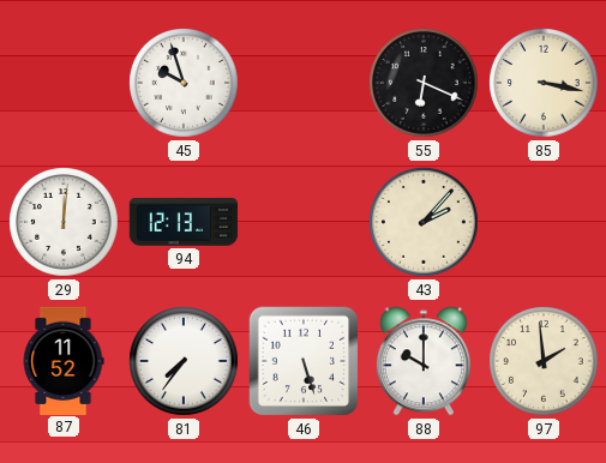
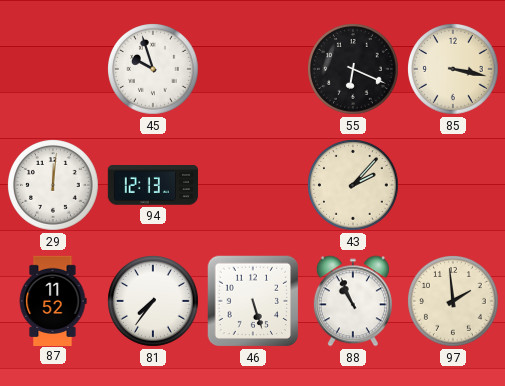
88: 10:00 -> 10:56
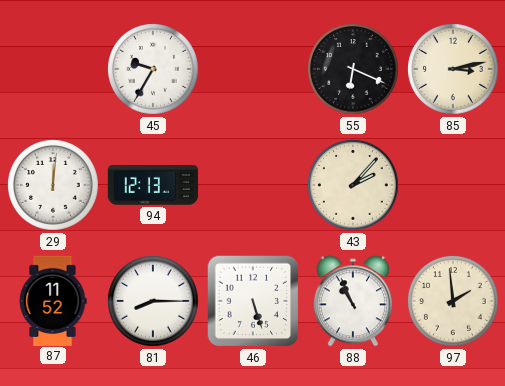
45: 9:57 -> 9:35
85: 3:17 -> 3:13
81: 7:36 -> 8:15
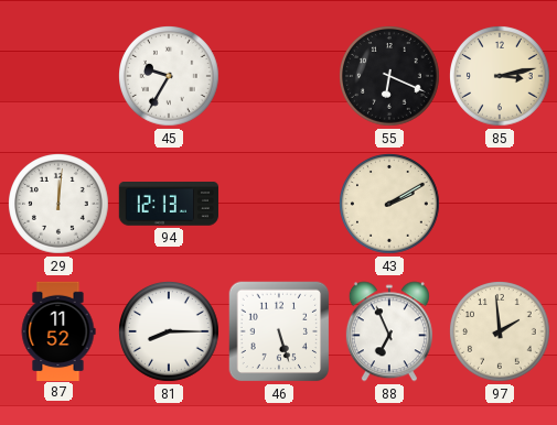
43: 2:07 -> 2:10
88: 10:56 -> 6:56
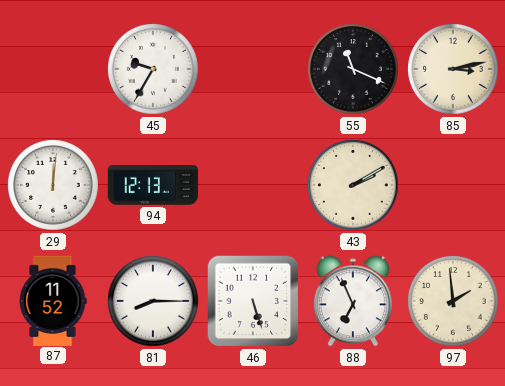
55: 6:19 -> 11:19
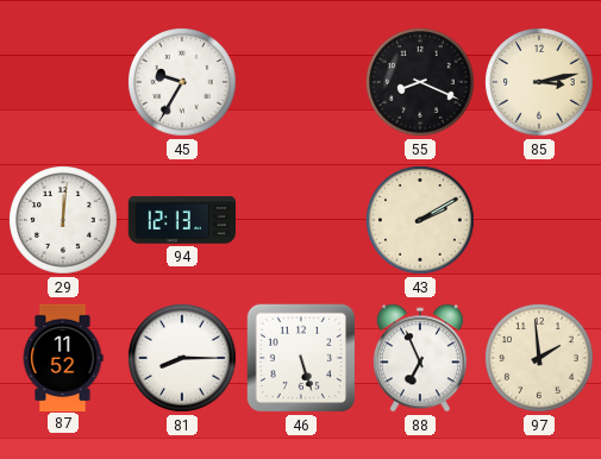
55: 11:19 -> 8:19
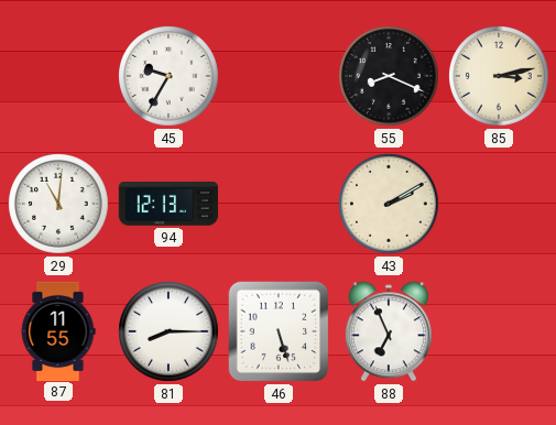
29: 12:01 -> 11:01
87: 11:52 -> 11:55
97: 1:59 -> none
